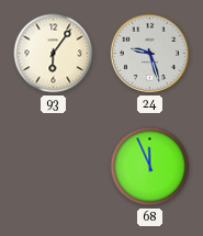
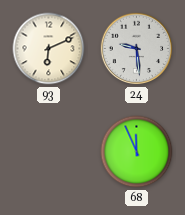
93: 6:06 -> 6:11
24: 9:27 -> 9:29
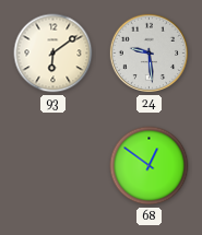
93: 6:11 -> 6:09
68: 11:56 -> 12:51
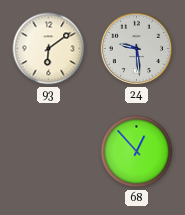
68: 12:51 -> 12:53
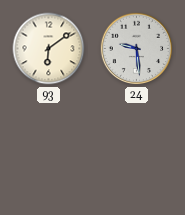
68: 12:53 -> none
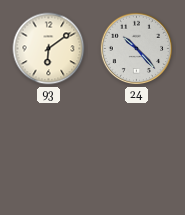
24: 9:29 -> 10:23
